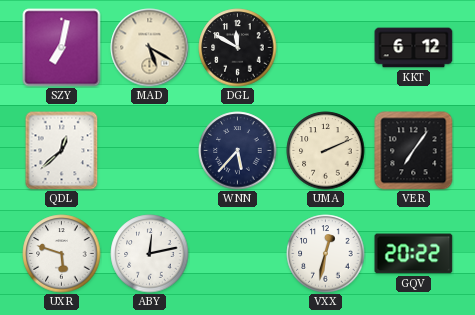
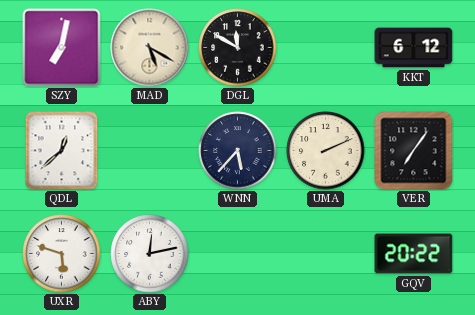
VXX: 12:32 -> none
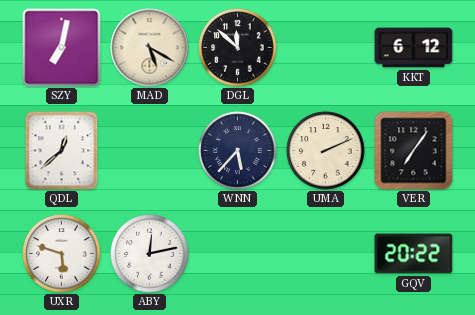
DGL: 11:50 -> 11:52
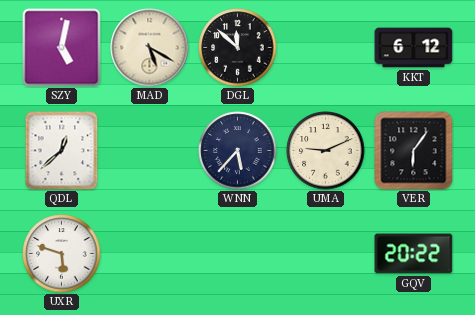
SZY: 7:02 -> 5:02
UMA: 2:11 -> 9:11
VER: 7:06 -> 6:06
ABY: 12:13 -> none
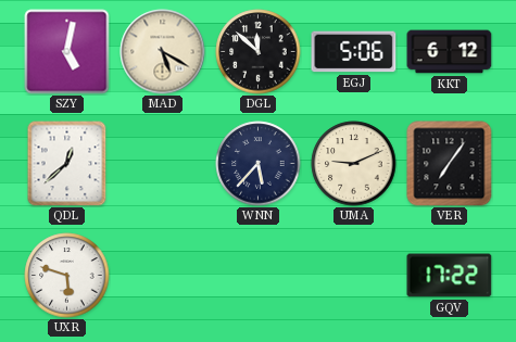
EGJ: none -> 5:06
VER: 6:06 -> 7:06
GQV: 20:22 -> 17:22
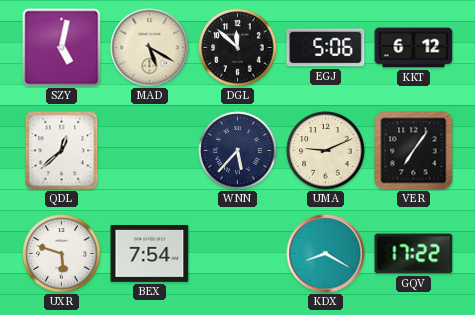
BEX: none -> 7:54
KDX: none -> 8:20
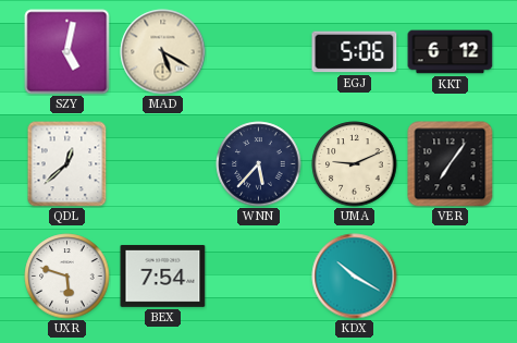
DGL: 11:52 -> none
KDX: 8:20 -> 10:20
GQV: 17:22 -> none
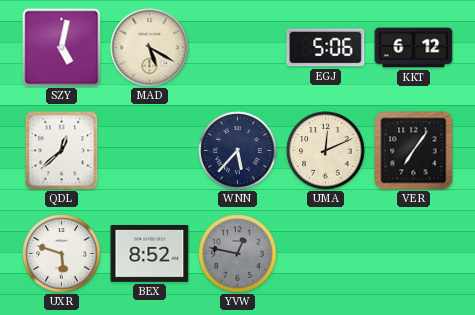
UMA: 9:11 -> 12:11
BEX: 7:54 -> 8:52
YVW: none -> 12:47
KDX: 10:20 -> none
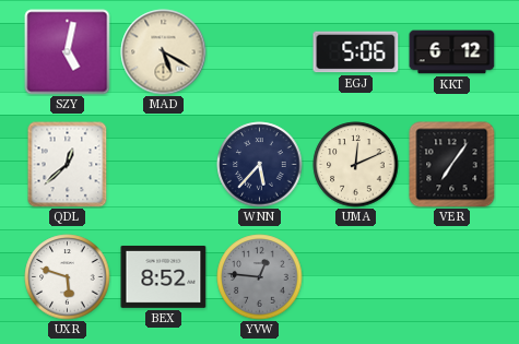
YVW: 12:47 -> 12:46
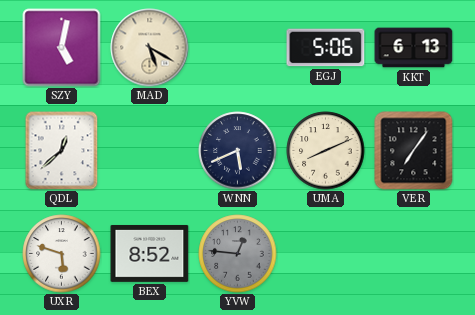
KKT: 6:12 -> 6:13
WNN: 5:37 -> 5:41
UMA: 12:11 -> 8:11
